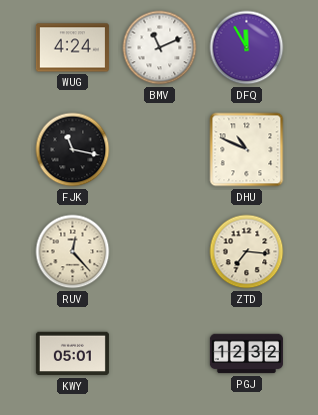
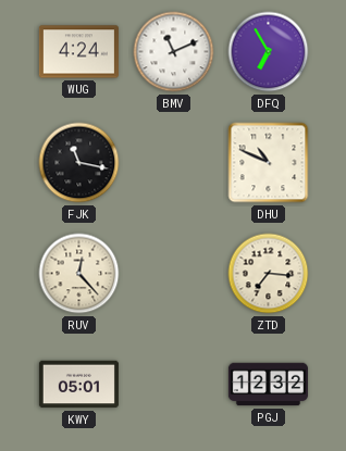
DFQ: 11:55 -> 6:55
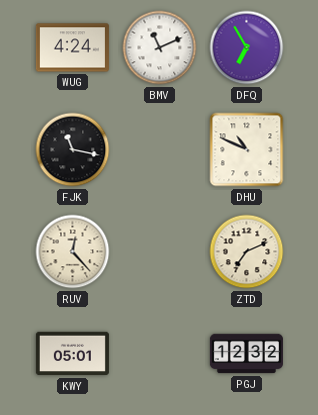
ZTD: 7:16 -> 7:11
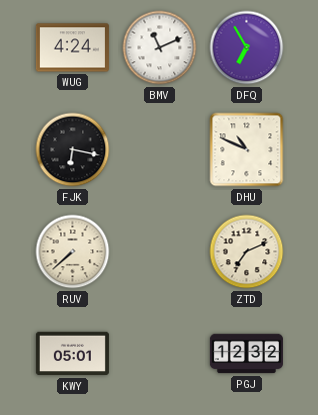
FJK: 11:17 -> 6:17
RUV: 12:23 -> 7:38
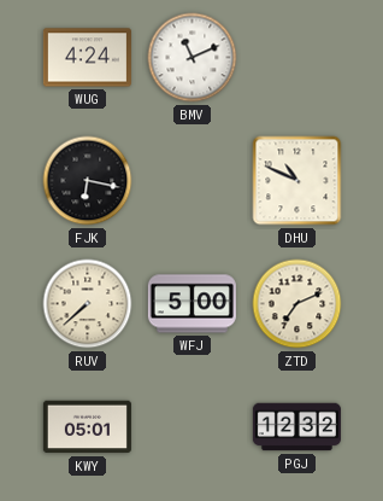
DFQ: 6:55 -> none
WFJ: none -> 5:00
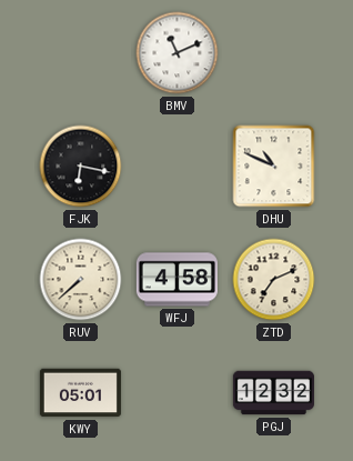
WUG: 4:24 -> none
WFJ: 5:00 -> 4:58
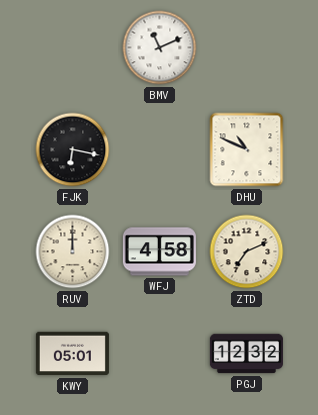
RUV: 7:38 -> 12:00
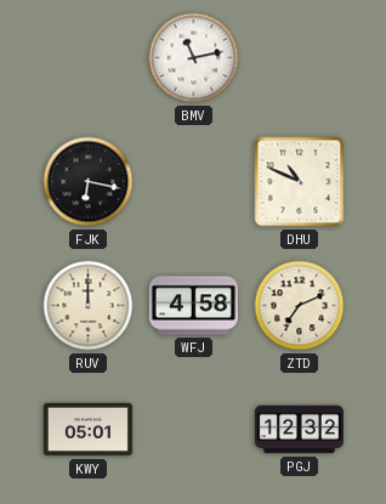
BMV: 11:11 -> 11:13
